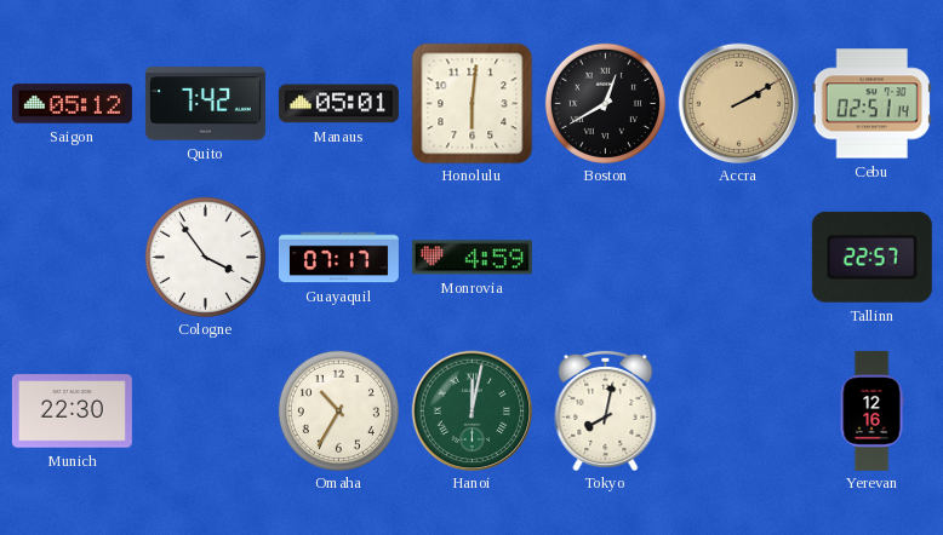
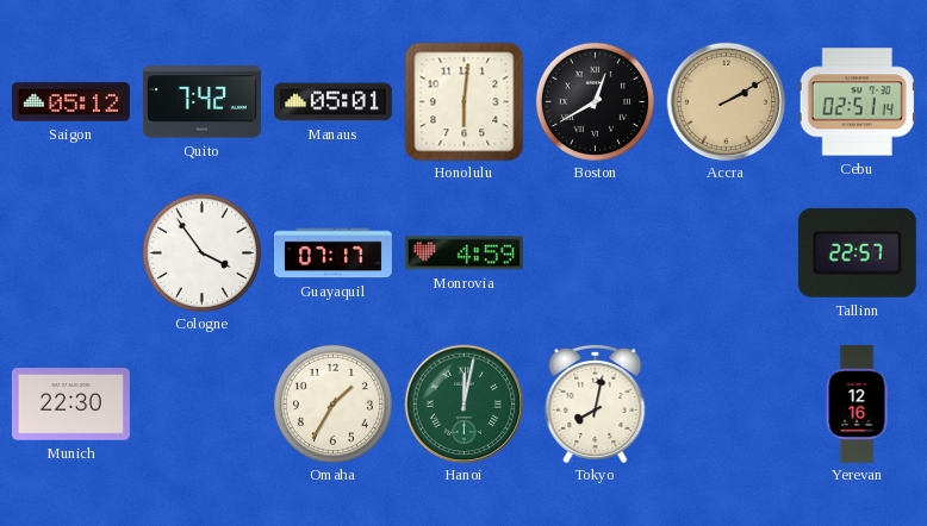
Omaha: 10:35 -> 1:35
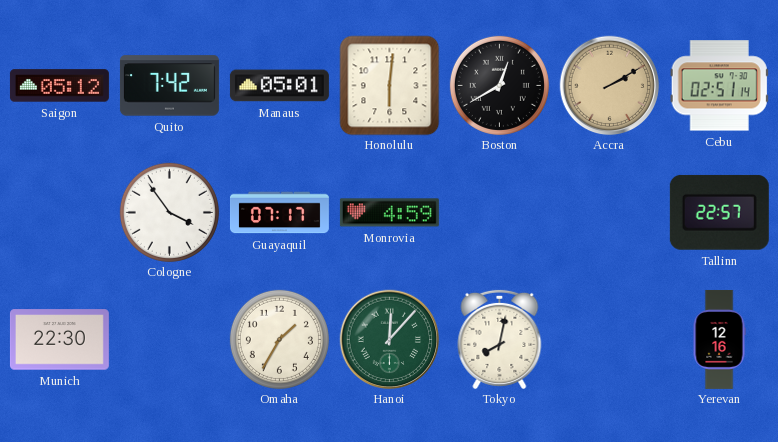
Hanoi: 12:02 -> 12:07
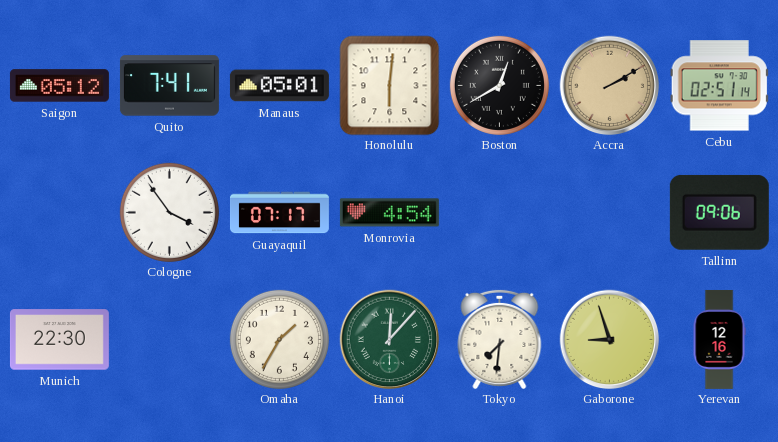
Quito: 7:42 -> 7:41
Monrovia: 4:59 -> 4:54
Tallinn: 22:57 -> 09:06
Tokyo: 8:02 -> 7:31
Gaborone: none -> 8:57
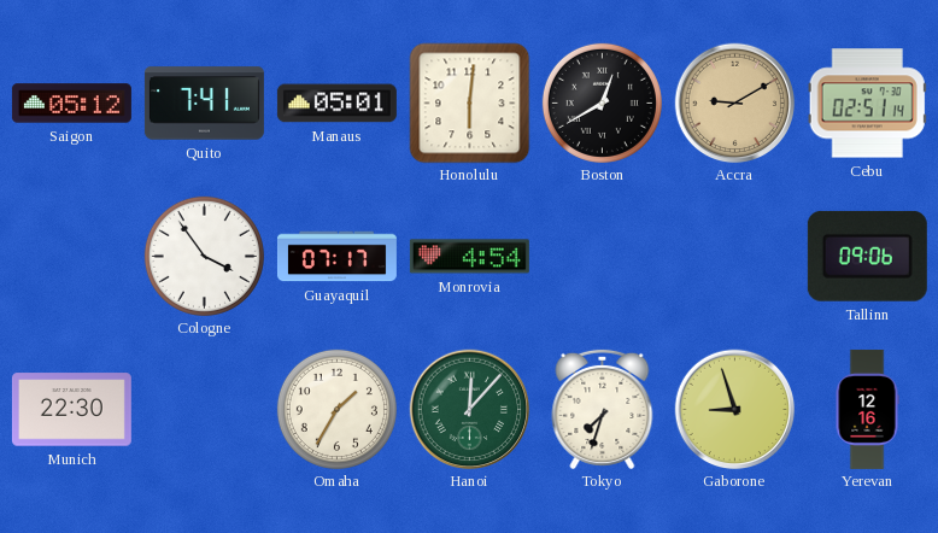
Accra: 2:10 -> 9:10
Tokyo: 7:31 -> 7:33
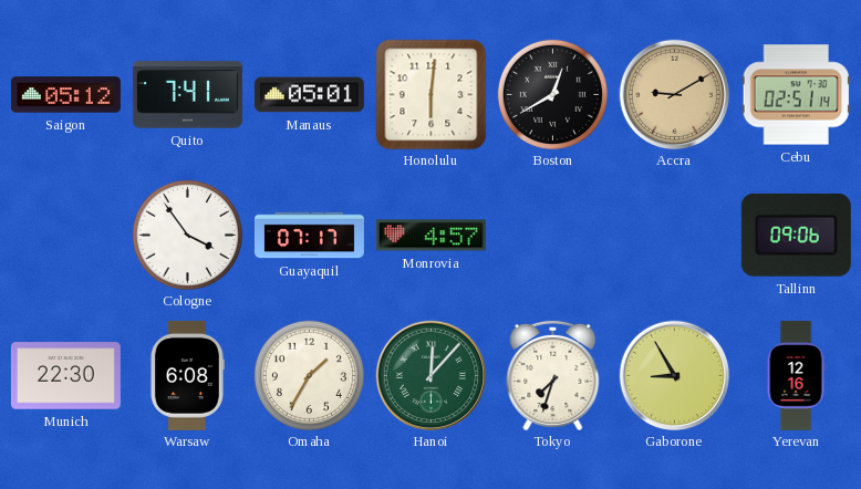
Monrovia: 4:54 -> 4:57
Warsaw: none -> 6:08
Gaborone: 8:57 -> 8:55
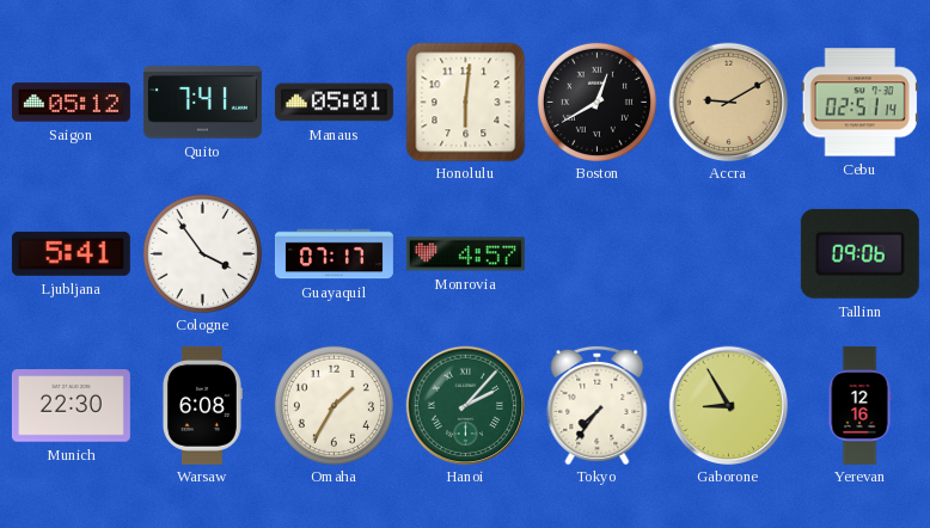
Ljubljana: none -> 5:41
Hanoi: 12:07 -> 2:07
Tokyo: 7:33 -> 7:36
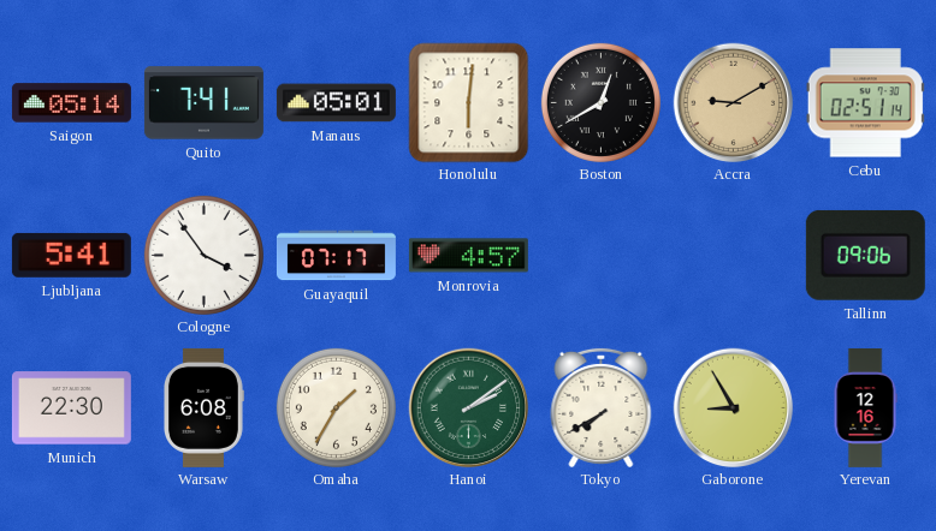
Saigon: 05:12 -> 05:14
Hanoi: 2:07 -> 2:09
Tokyo: 7:36 -> 7:40
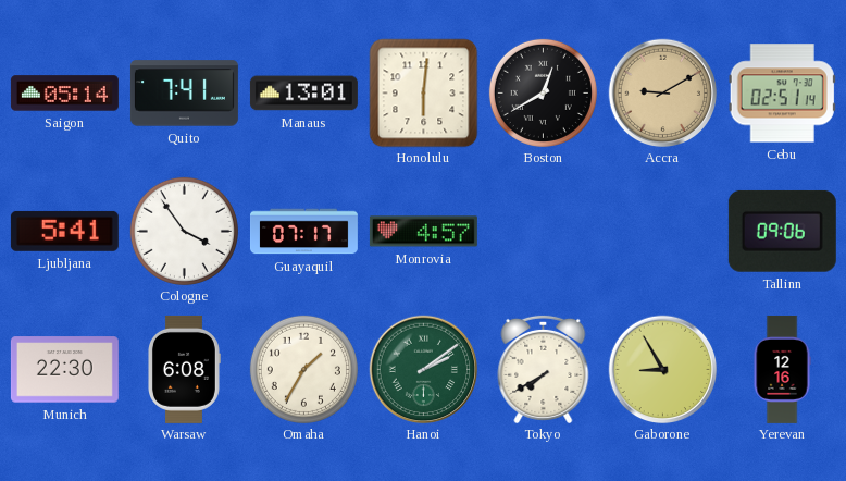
Manaus: 05:01 -> 13:01
